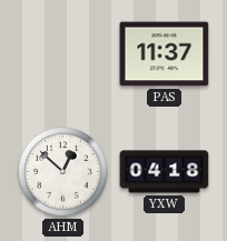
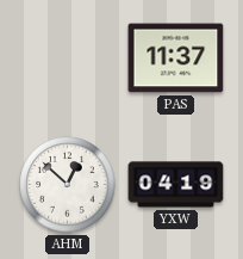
YXW: 04:18 -> 04:19
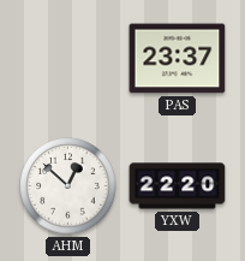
PAS: 11:37 -> 23:37
YXW: 04:19 -> 22:20
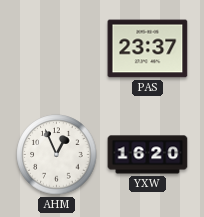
AHM: 12:52 -> 12:56
YXW: 22:20 -> 16:20
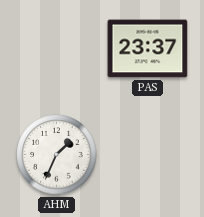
AHM: 12:56 -> 1:34
YXW: 16:20 -> none
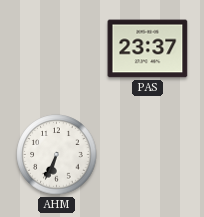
AHM: 1:34 -> 6:34
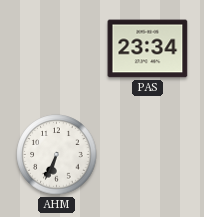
PAS: 23:37 -> 23:34
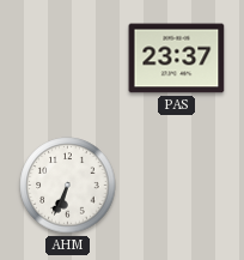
PAS: 23:34 -> 23:37
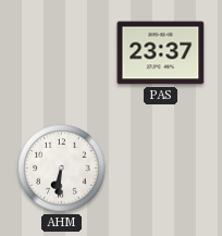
AHM: 6:34 -> 6:31
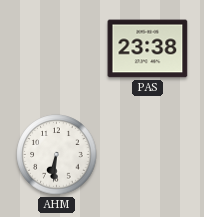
PAS: 23:37 -> 23:38
